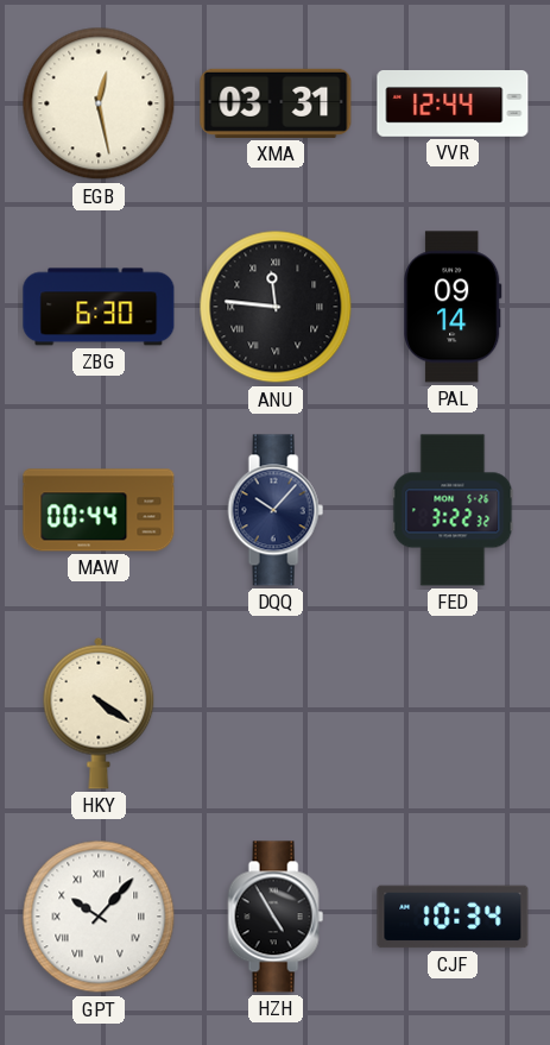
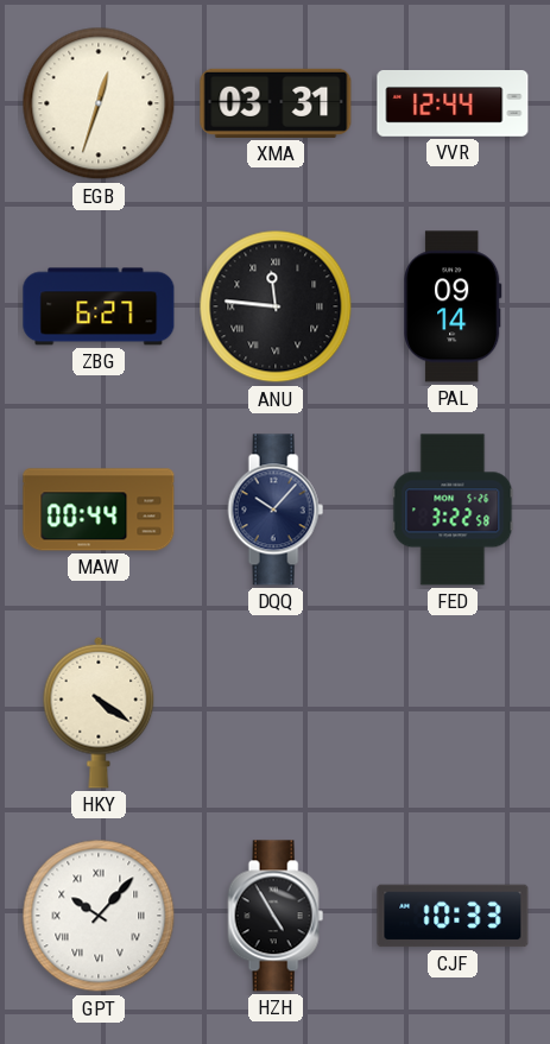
EGB: 12:28 -> 12:33
ZBG: 6:30 -> 6:27
FED: 3:22:32 -> 3:22:58
CJF: 10:34 -> 10:33
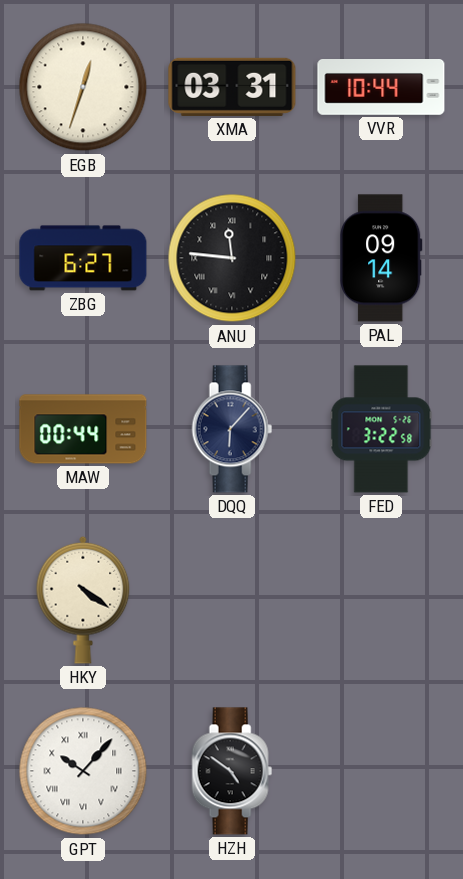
VVR: 12:44 -> 10:44
DQQ: 10:07 -> 6:07
HZH: 4:55 -> 4:51
CJF: 10:33 -> none
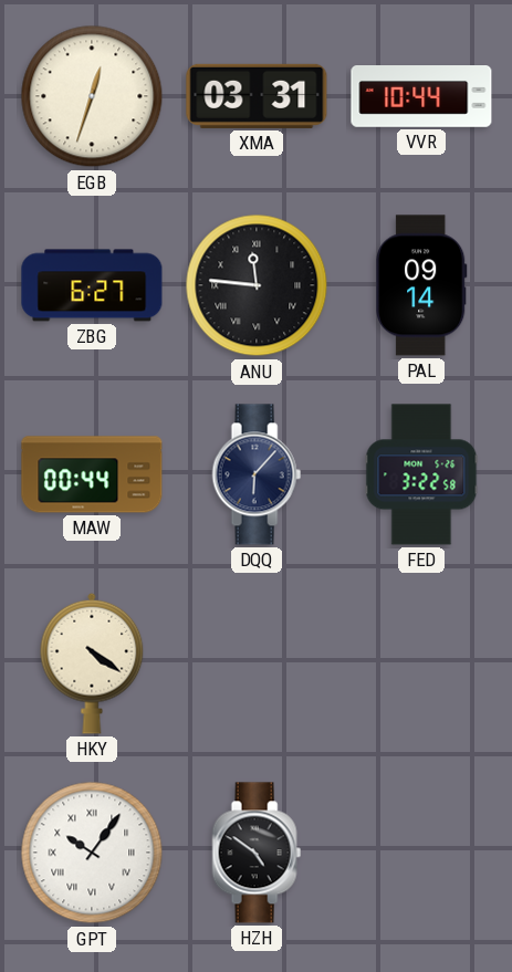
GPT: 10:07 -> 10:06
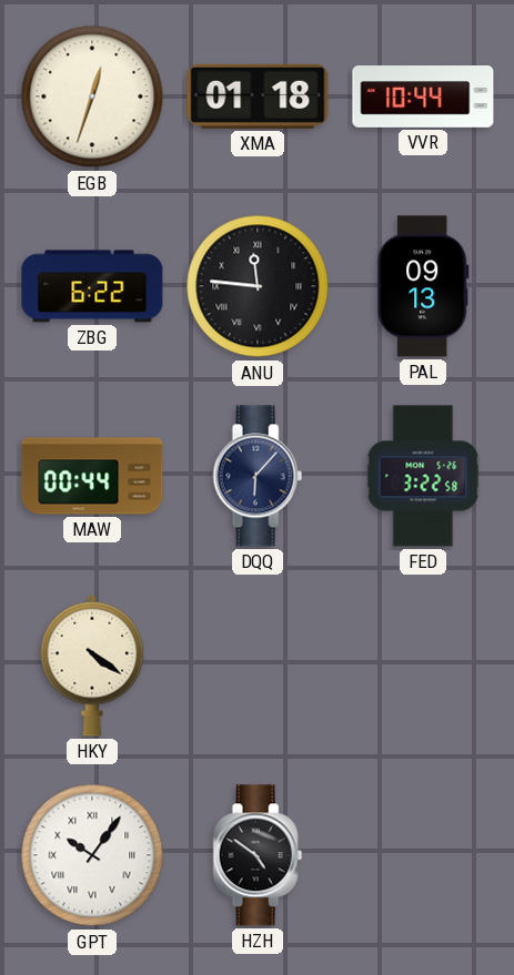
XMA: 03:31 -> 01:18
ZBG: 6:27 -> 6:22
PAL: 09:14 -> 09:13
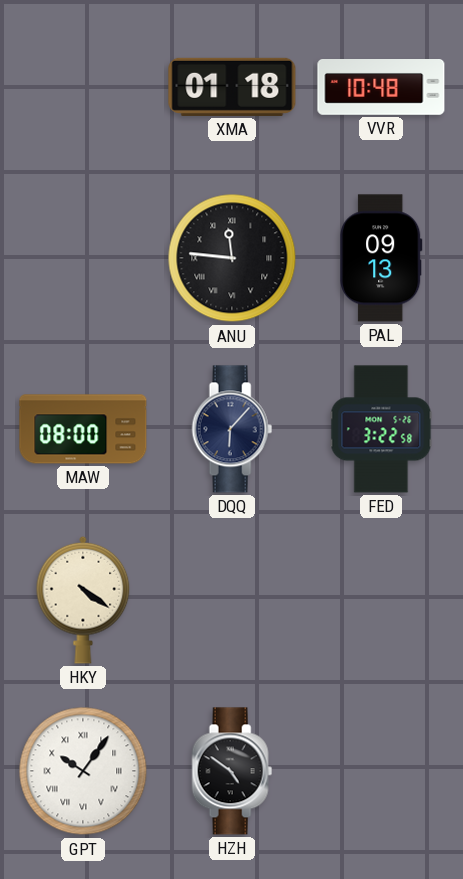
EGB: 12:33 -> none
VVR: 10:44 -> 10:48
ZBG: 6:22 -> none
MAW: 00:44 -> 08:00
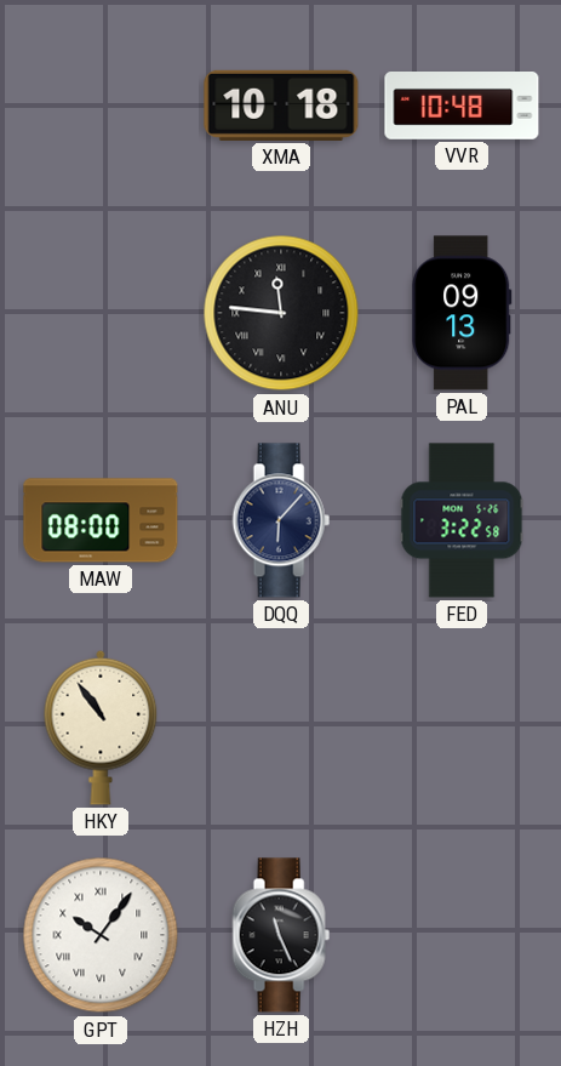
XMA: 01:18 -> 10:18
HKY: 4:21 -> 10:54
HZH: 4:51 -> 11:26
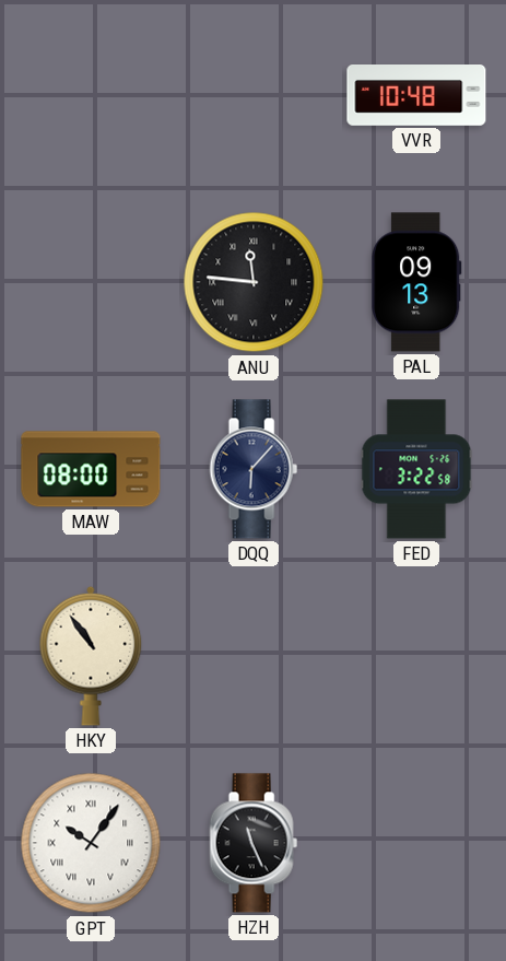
XMA: 10:18 -> none
